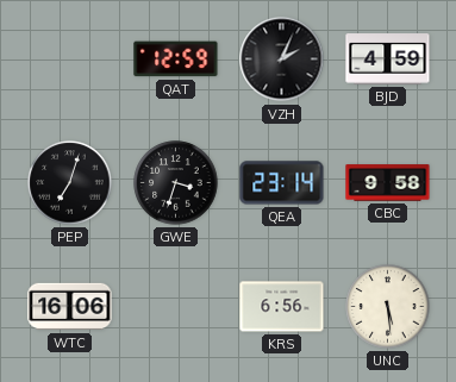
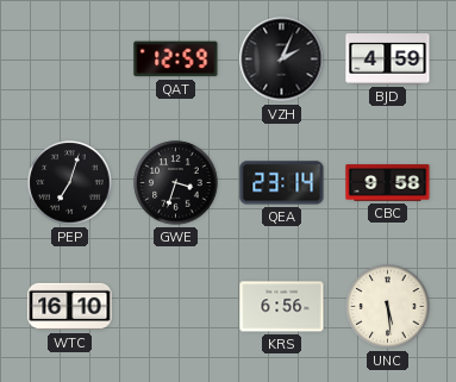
WTC: 16:06 -> 16:10
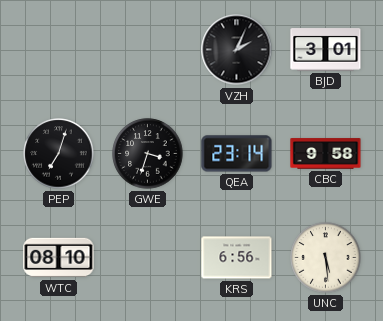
QAT: 12:59 -> none
BJD: 4:59 -> 3:01
WTC: 16:10 -> 08:10
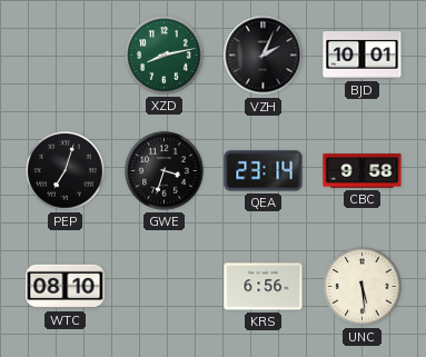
XZD: none -> 8:13
BJD: 3:01 -> 10:01
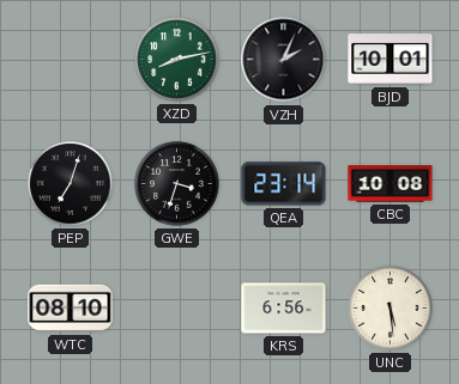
CBC: 9:58 -> 10:08
